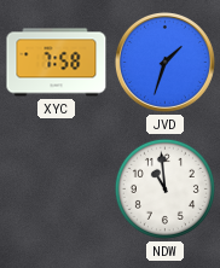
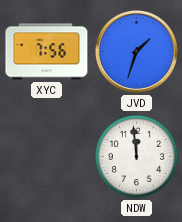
XYC: 7:58 -> 7:56
NDW: 10:59 -> 11:59
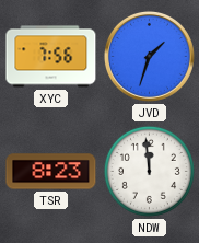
TSR: none -> 8:23
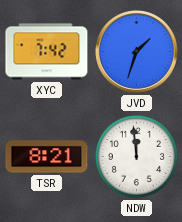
XYC: 7:56 -> 7:42
TSR: 8:23 -> 8:21
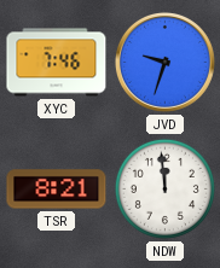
XYC: 7:42 -> 7:46
JVD: 1:33 -> 9:33
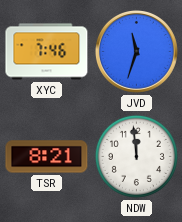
JVD: 9:33 -> 11:33
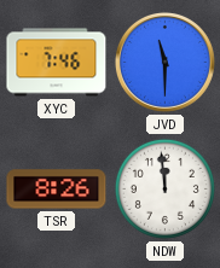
JVD: 11:33 -> 11:30
TSR: 8:21 -> 8:26
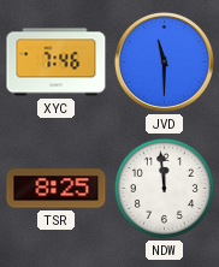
TSR: 8:26 -> 8:25
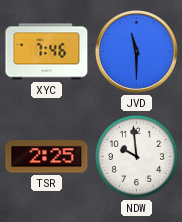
TSR: 8:25 -> 2:25
NDW: 11:59 -> 9:59
